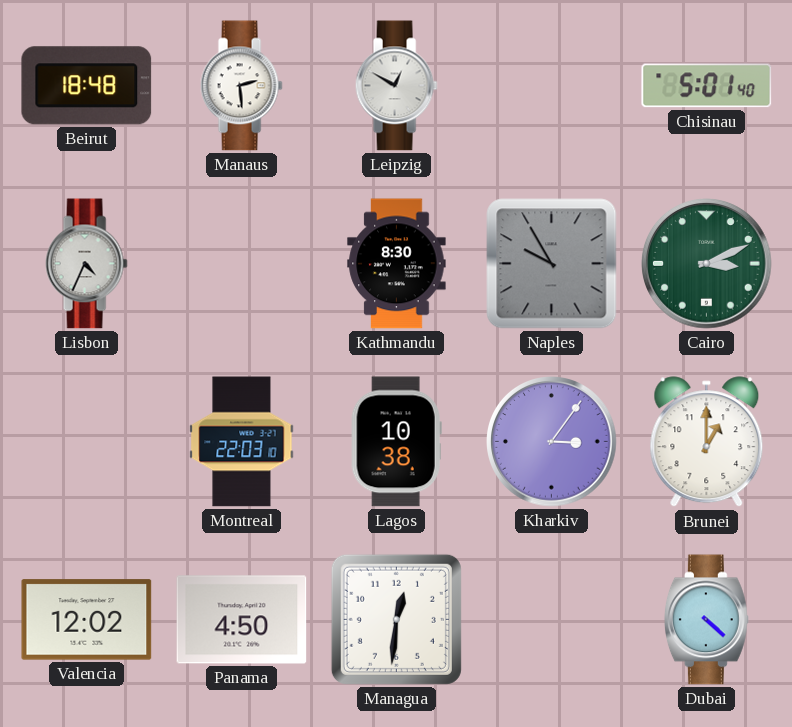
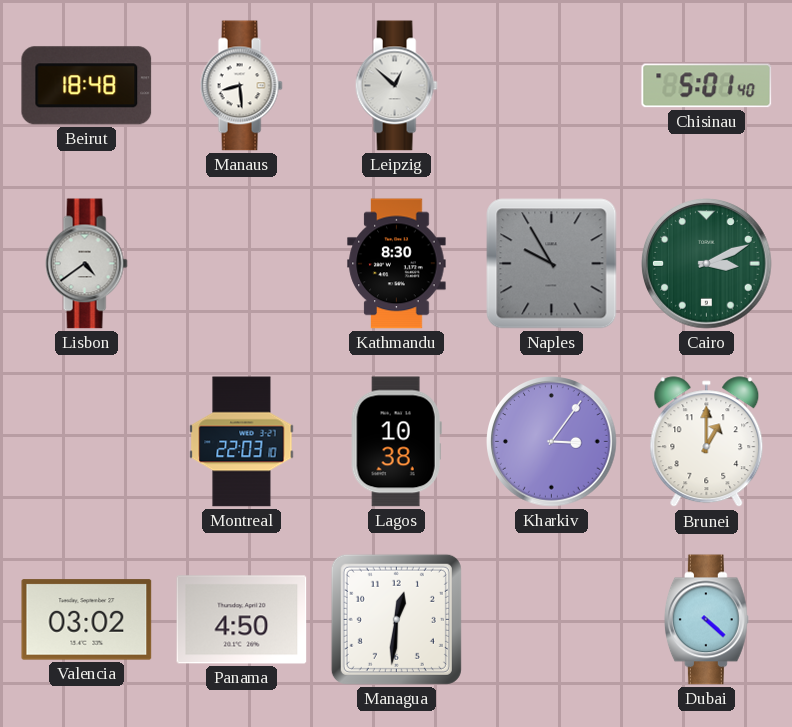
Manaus: 2:29 -> 8:29
Leipzig: 12:50 -> 12:52
Lisbon: 4:34 -> 4:39
Valencia: 12:02 -> 03:02
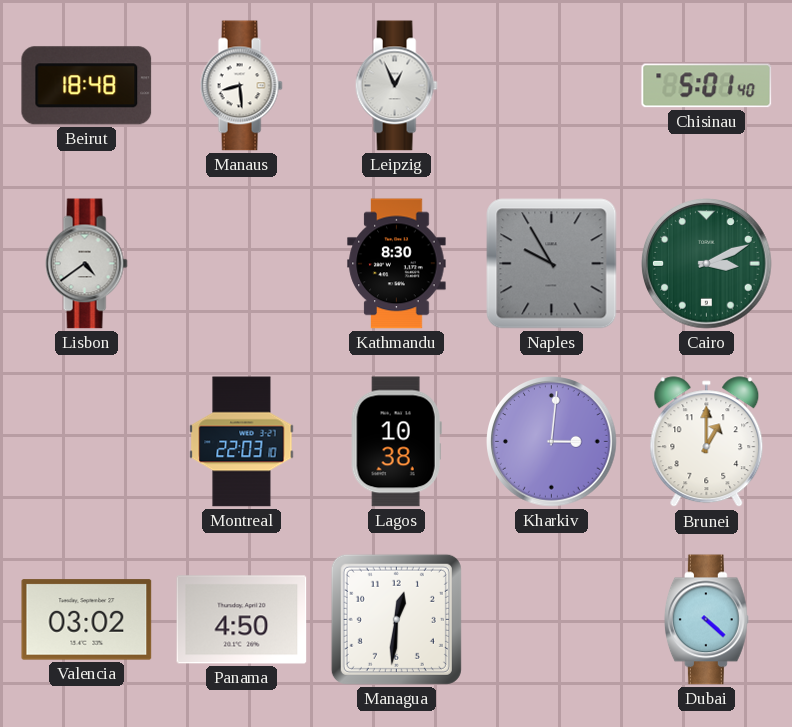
Leipzig: 12:52 -> 12:56
Kharkiv: 3:06 -> 3:01
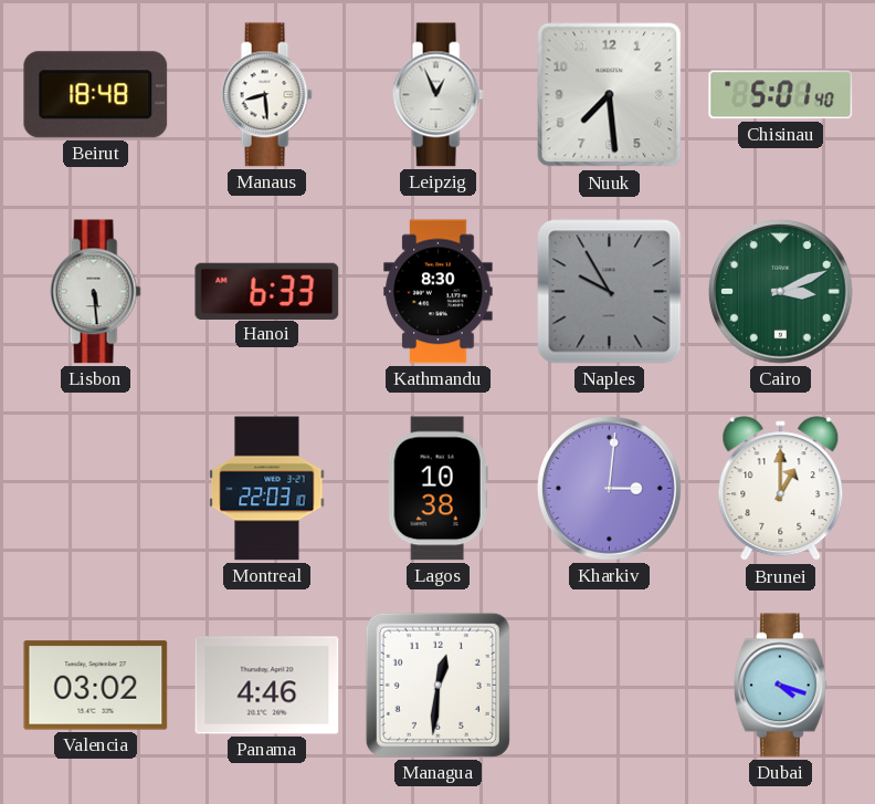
Nuuk: none -> 7:29
Lisbon: 4:39 -> 5:29
Hanoi: none -> 6:33
Panama: 4:50 -> 4:46
Dubai: 4:22 -> 4:18
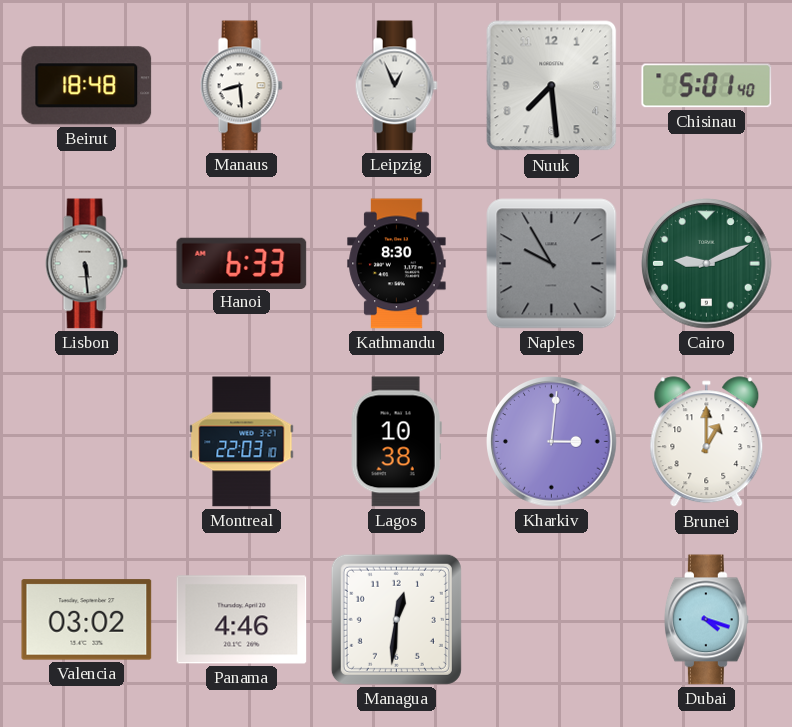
Cairo: 3:11 -> 9:11
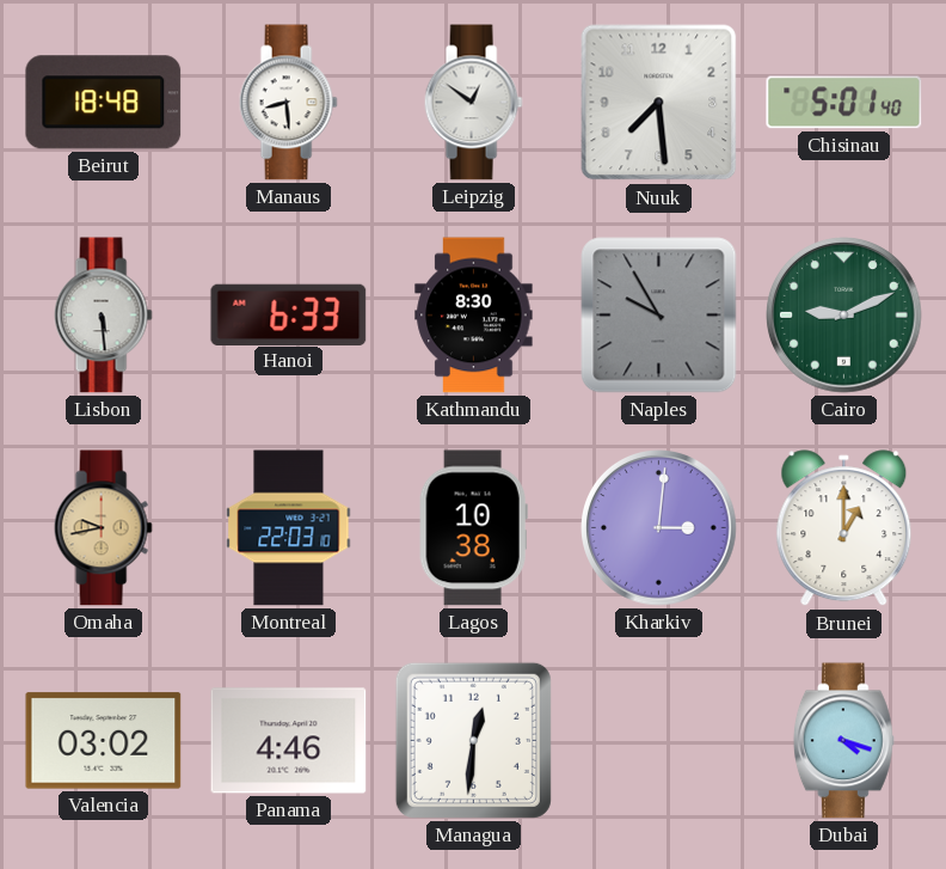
Leipzig: 12:56 -> 12:51
Omaha: none -> 9:43
